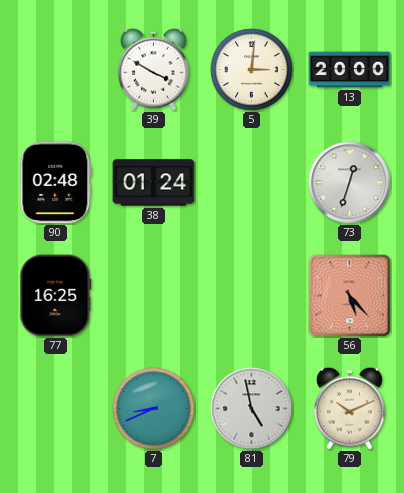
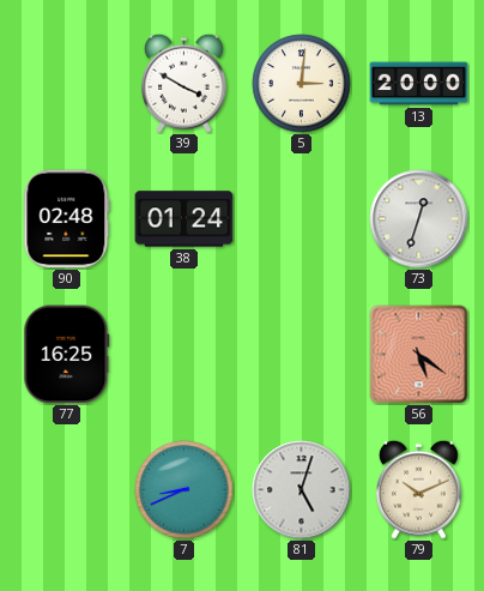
56: 5:23 -> 5:21
81: 4:58 -> 5:03
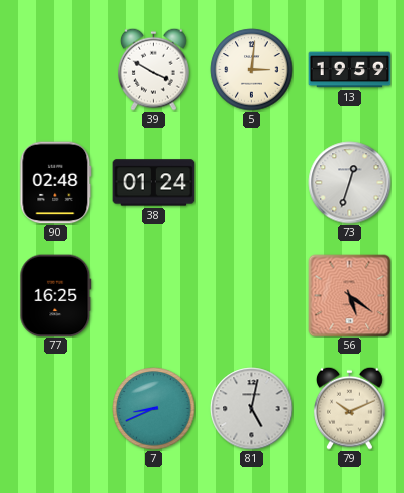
13: 20:00 -> 19:59
81: 5:03 -> 5:02
